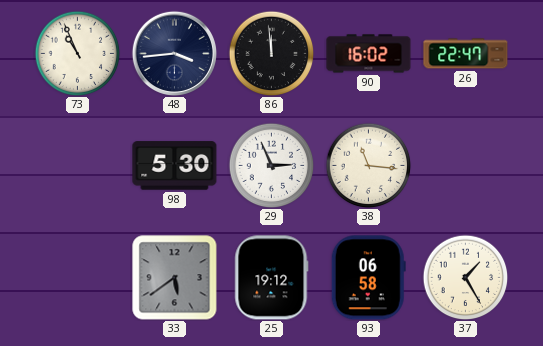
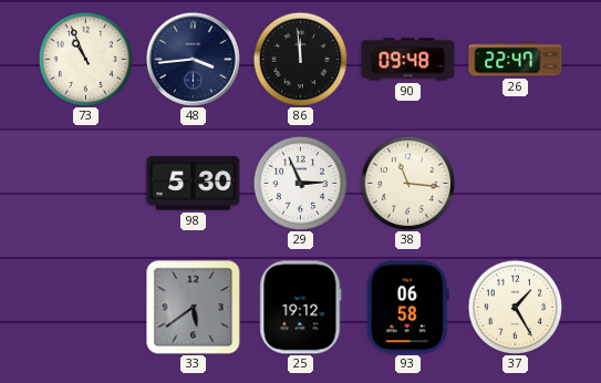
90: 16:02 -> 09:48
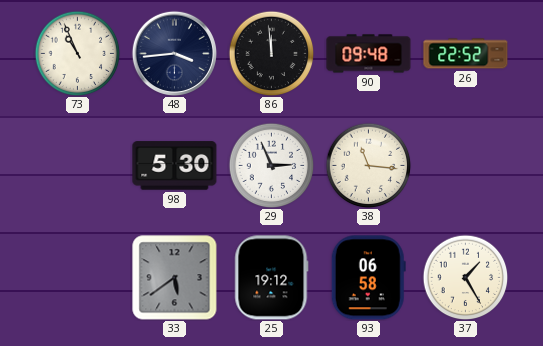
26: 22:47 -> 22:52
